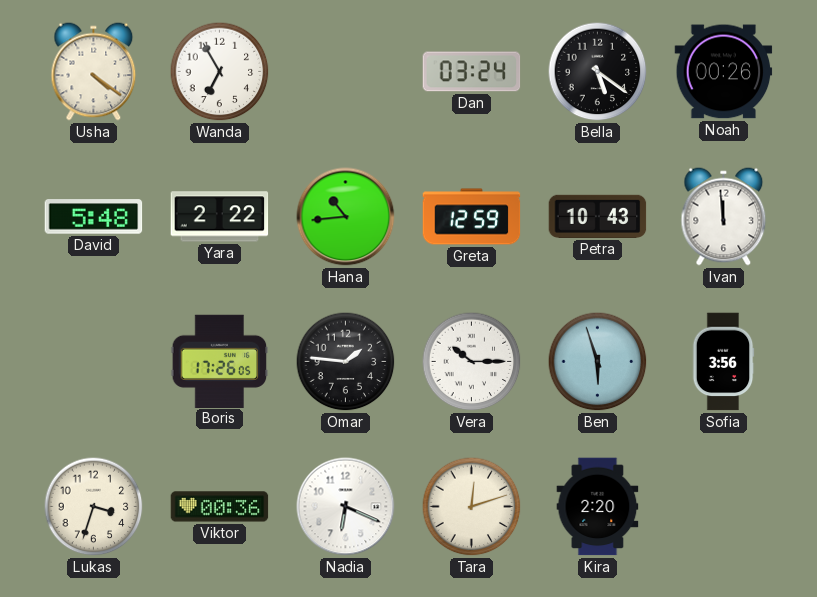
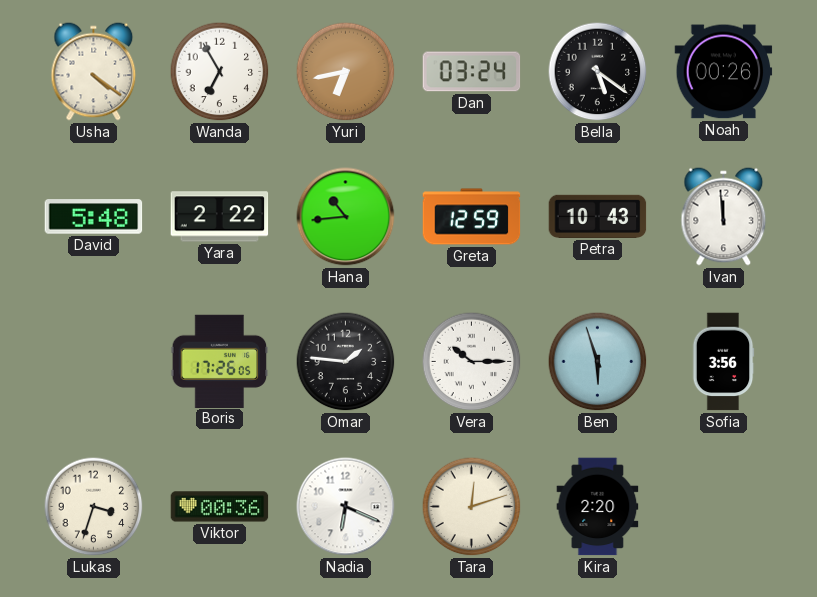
Yuri: none -> 6:43
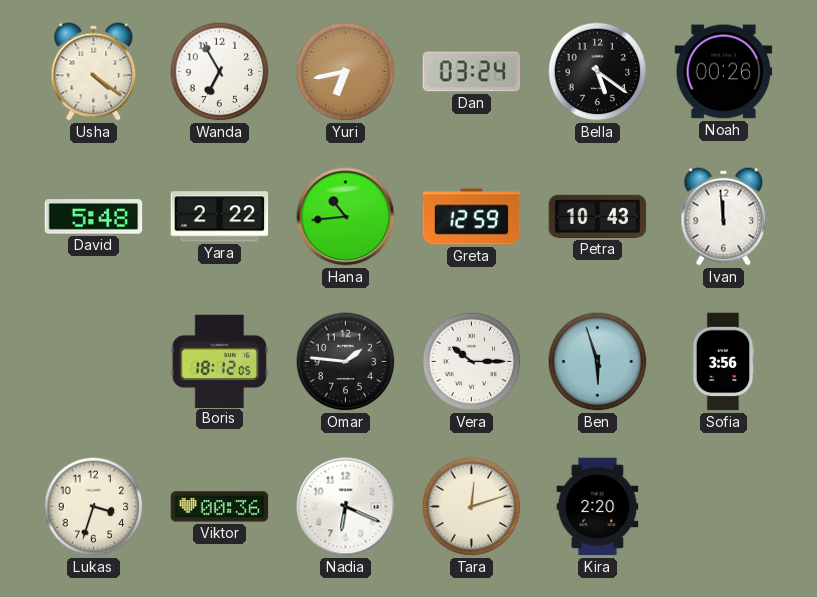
Boris: 17:26 -> 18:12
